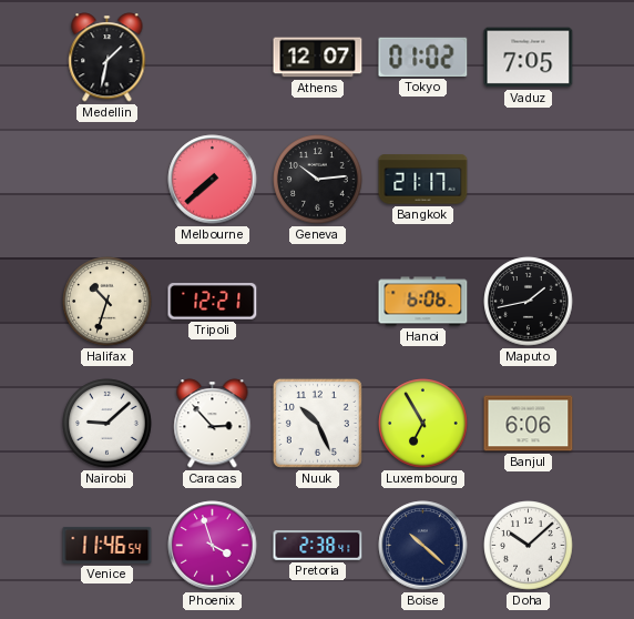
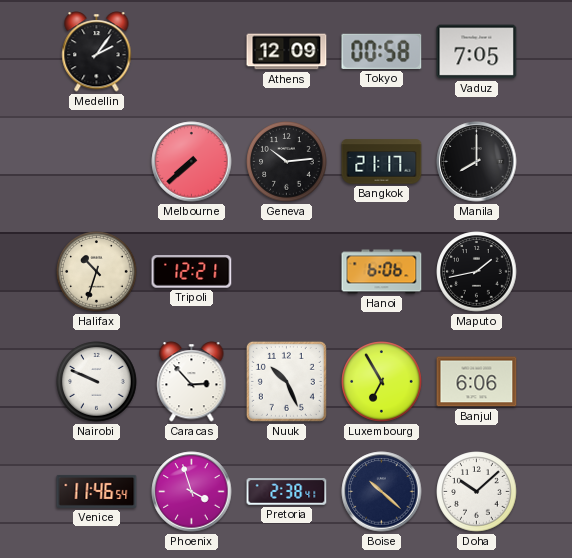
Medellin: 1:32 -> 2:06
Athens: 12:07 -> 12:09
Tokyo: 01:02 -> 00:58
Manila: none -> 8:00
Nairobi: 9:08 -> 9:49
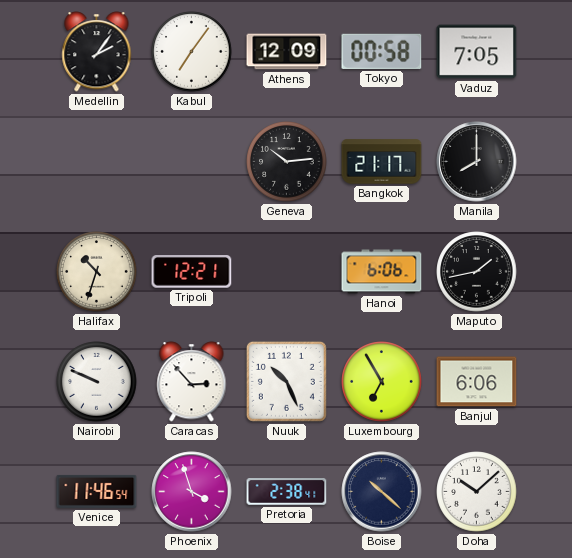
Kabul: none -> 7:06
Melbourne: 7:38 -> none
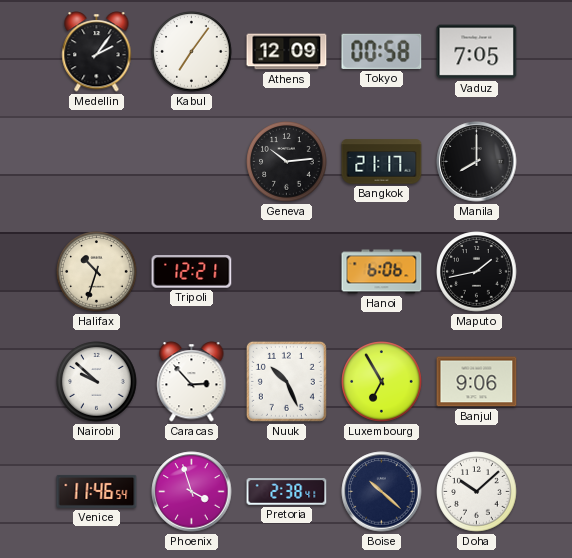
Nairobi: 9:49 -> 9:52
Banjul: 6:06 -> 9:06
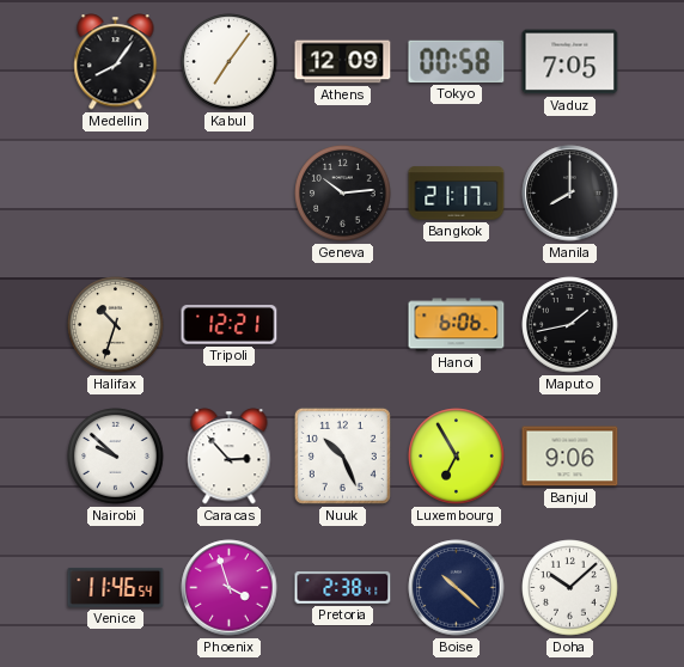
Medellin: 2:06 -> 8:06
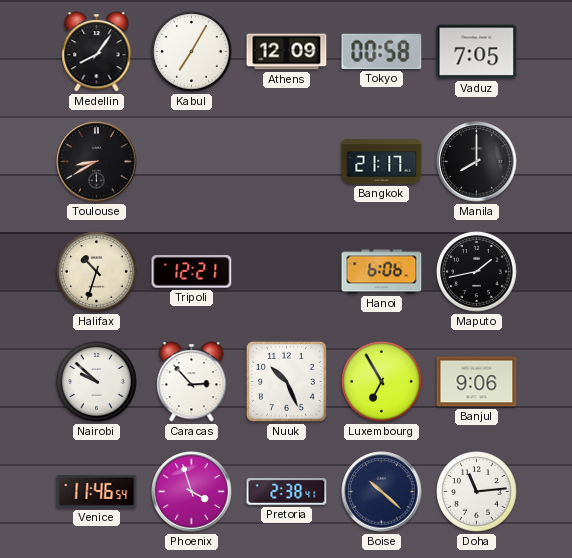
Kabul: 7:06 -> 7:05
Toulouse: none -> 8:40
Geneva: 10:14 -> none
Doha: 10:08 -> 11:14
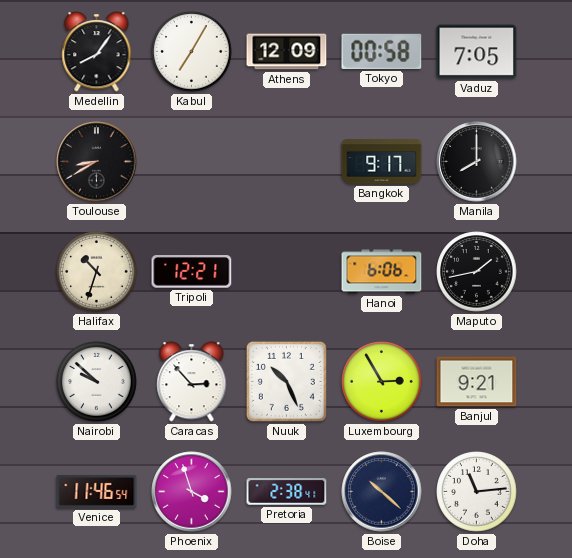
Bangkok: 21:17 -> 9:17
Luxembourg: 6:55 -> 2:55
Banjul: 9:06 -> 9:21
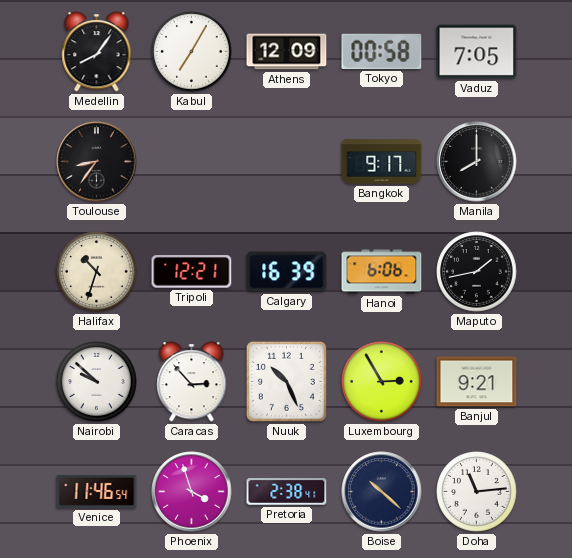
Toulouse: 8:40 -> 8:36
Calgary: none -> 16:39
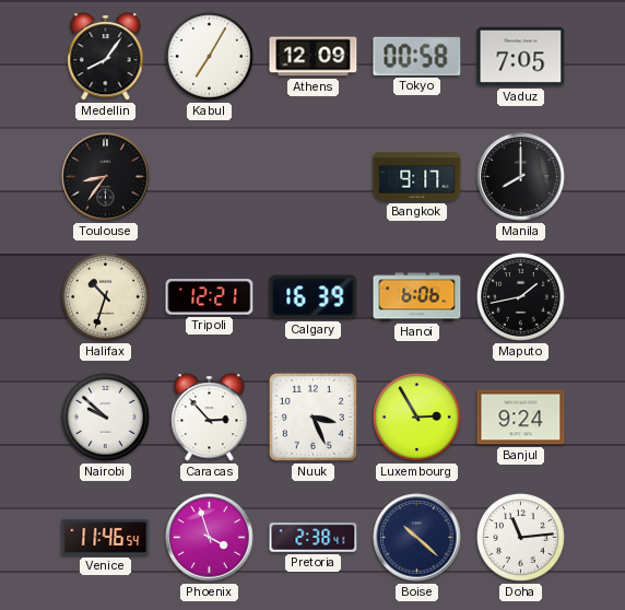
Nuuk: 10:26 -> 3:26
Banjul: 9:21 -> 9:24
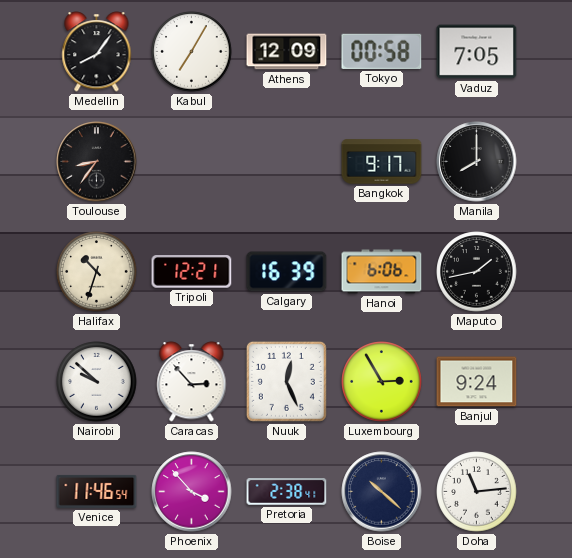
Nuuk: 3:26 -> 12:26
Phoenix: 3:57 -> 3:53
